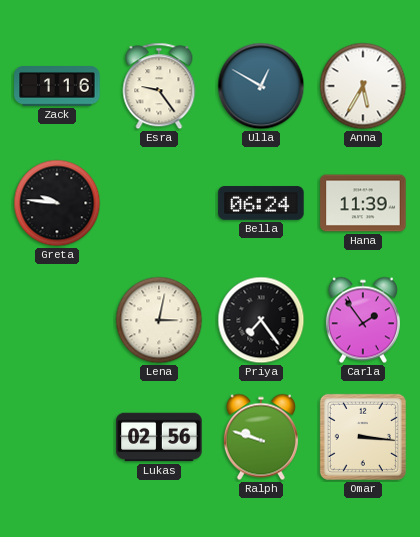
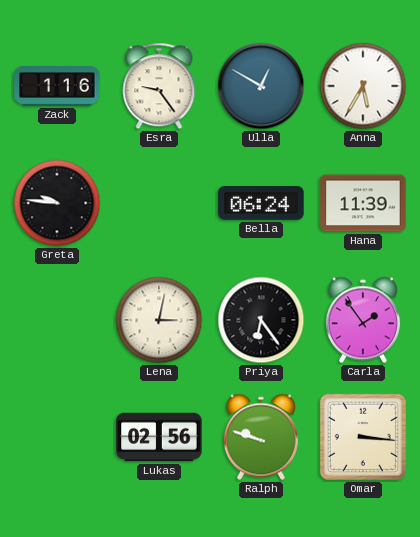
Priya: 7:24 -> 6:24
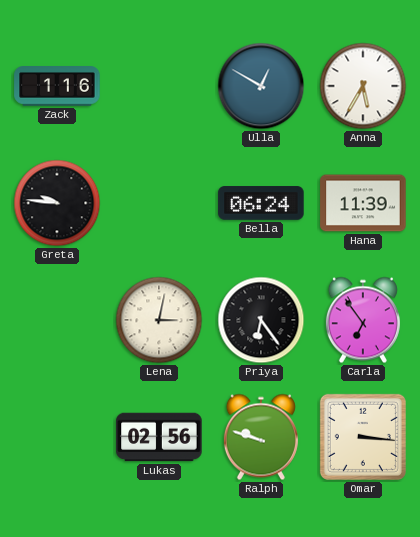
Esra: 9:24 -> none
Carla: 1:54 -> 6:54
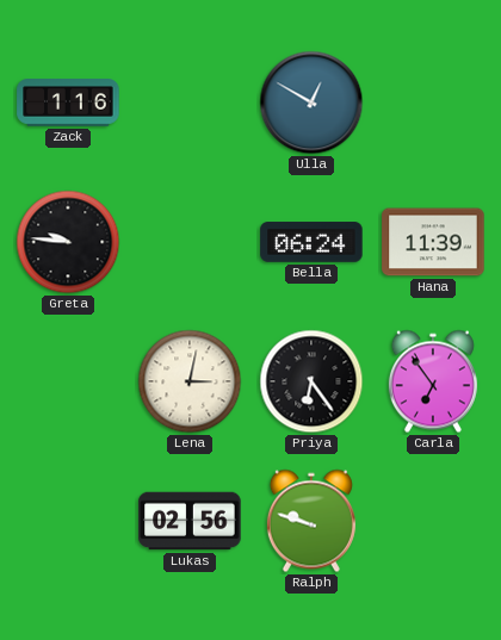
Anna: 5:35 -> none
Omar: 3:16 -> none
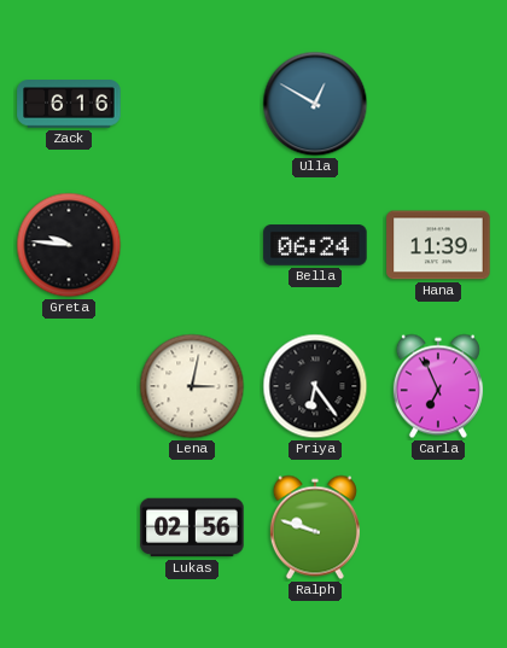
Zack: 1:16 -> 6:16
Carla: 6:54 -> 6:56
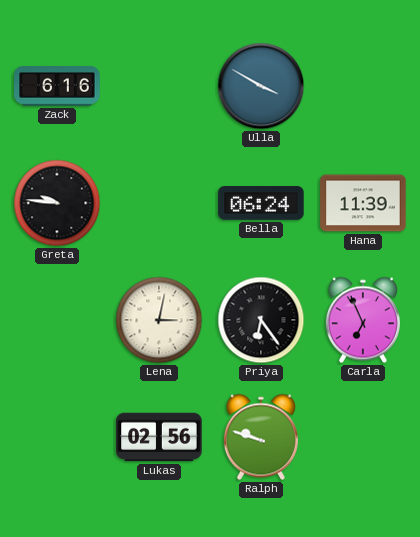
Ulla: 12:50 -> 3:50
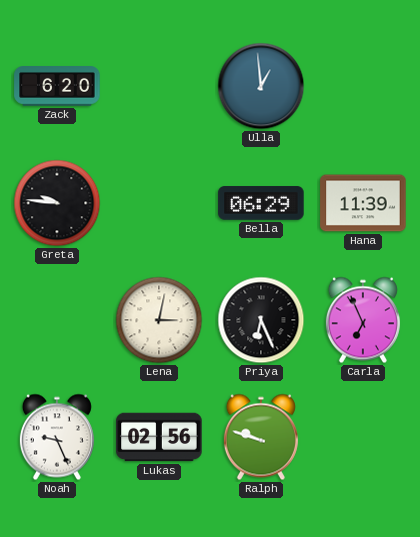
Zack: 6:16 -> 6:20
Ulla: 3:50 -> 12:59
Bella: 06:24 -> 06:29
Priya: 6:24 -> 6:26
Noah: none -> 9:26
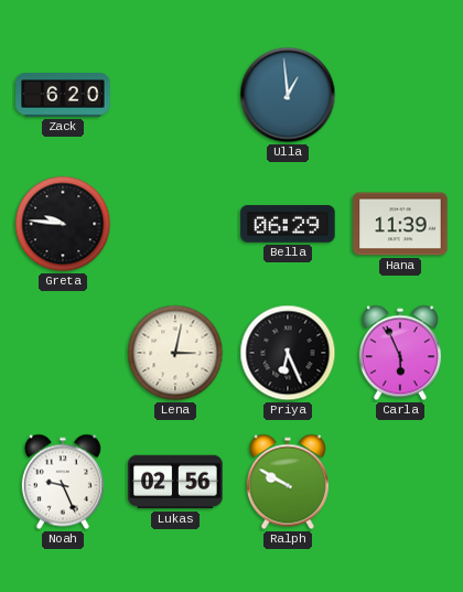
Carla: 6:56 -> 5:56
Ralph: 9:48 -> 9:50
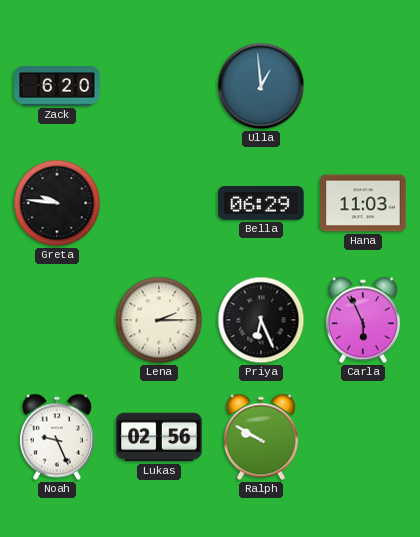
Hana: 11:39 -> 11:03
Lena: 3:02 -> 2:15
